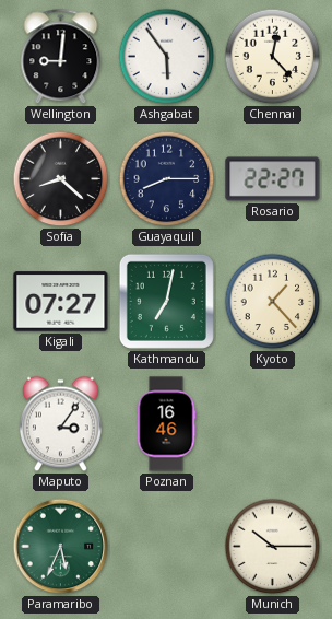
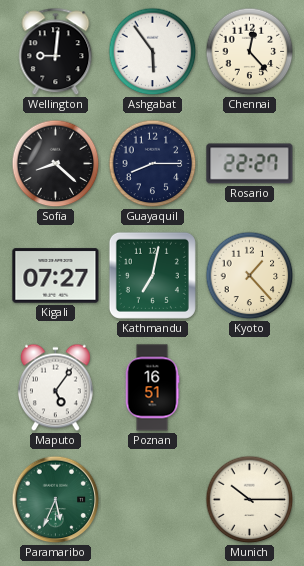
Maputo: 3:06 -> 5:06
Poznan: 16:46 -> 16:51
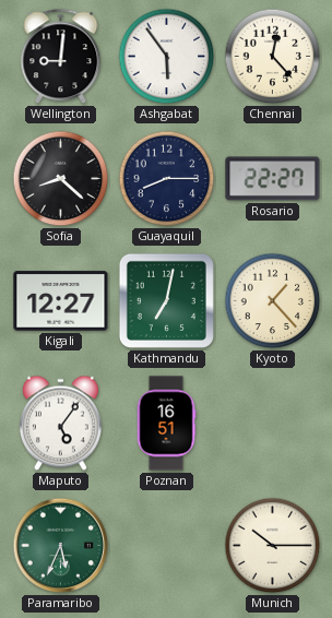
Kigali: 07:27 -> 12:27
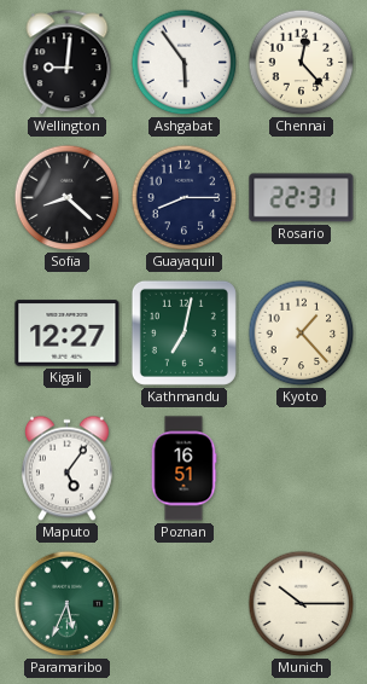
Rosario: 22:27 -> 22:31
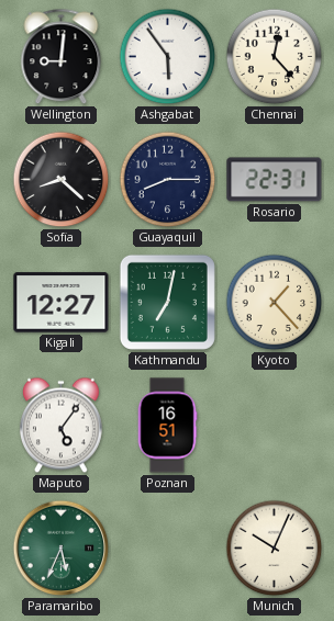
Munich: 10:15 -> 10:04
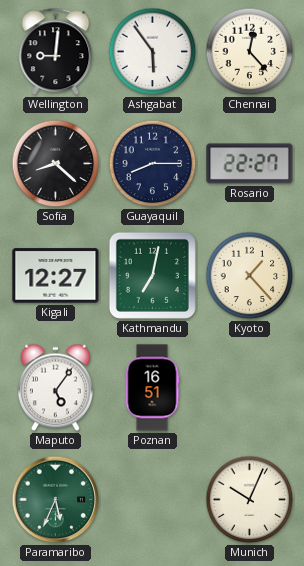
Rosario: 22:31 -> 22:27
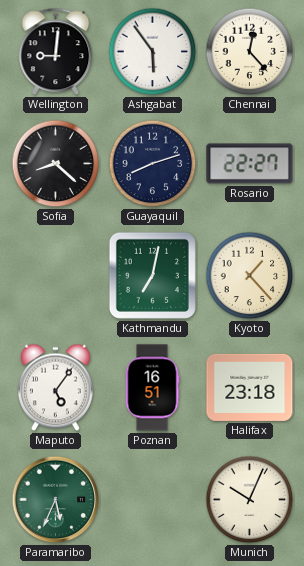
Guayaquil: 8:15 -> 8:12
Kigali: 12:27 -> none
Halifax: none -> 23:18
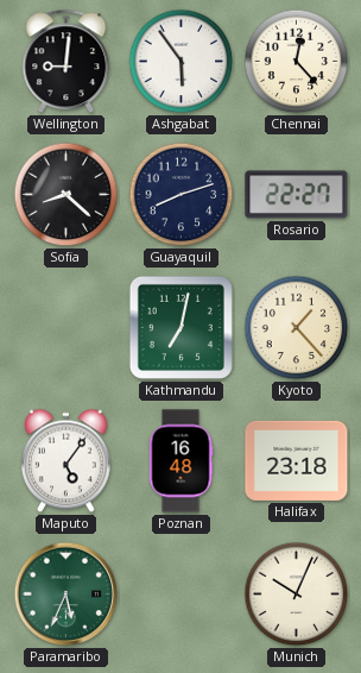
Poznan: 16:51 -> 16:48
